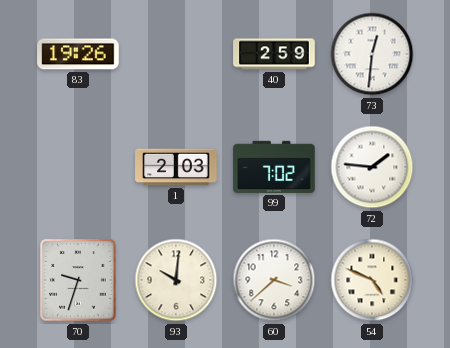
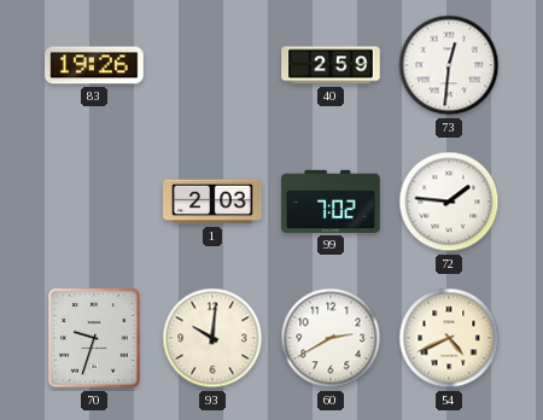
60: 3:38 -> 2:40
54: 4:49 -> 4:41
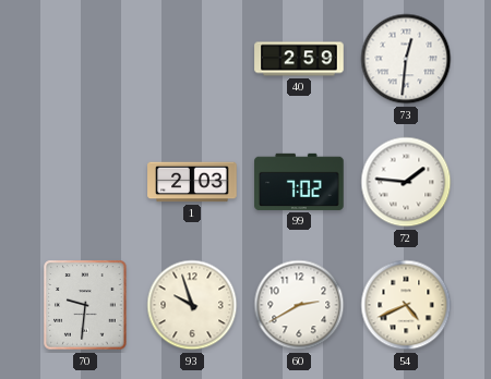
83: 19:26 -> none
70: 9:33 -> 9:31
93: 10:01 -> 9:57
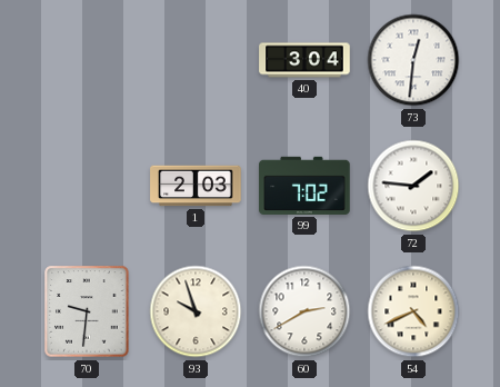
40: 2:59 -> 3:04
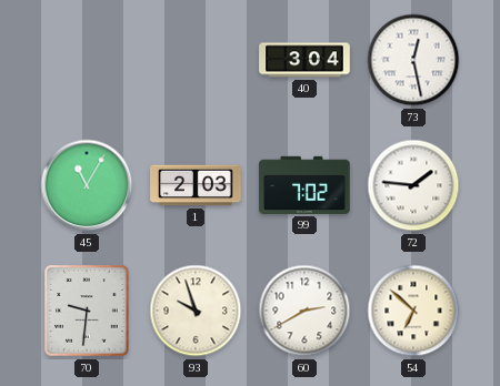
73: 12:31 -> 12:28
45: none -> 11:05
54: 4:41 -> 6:52
